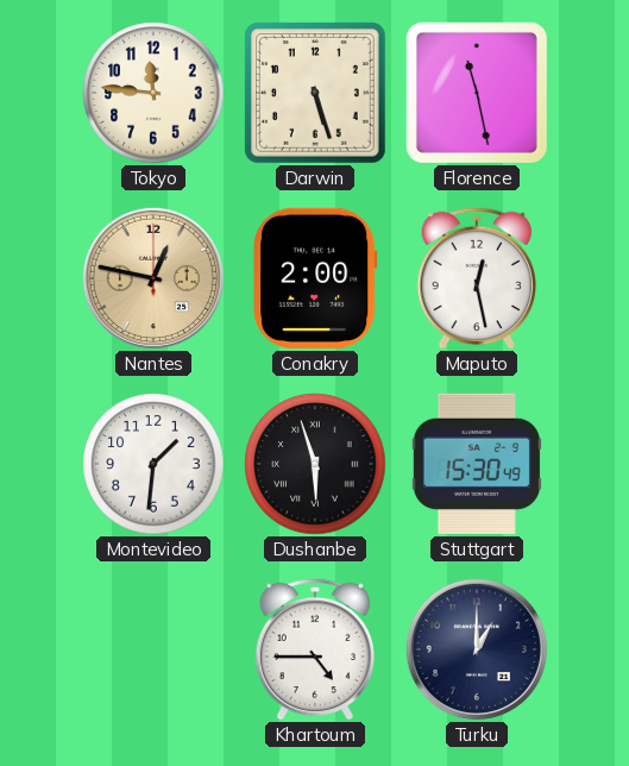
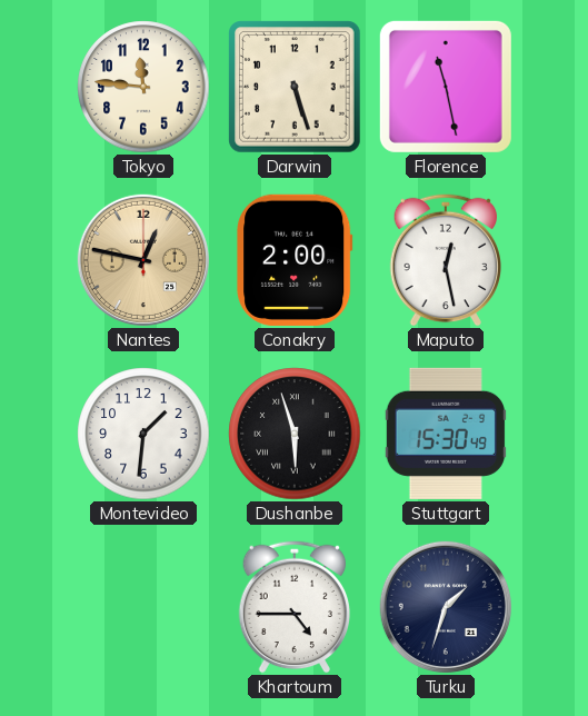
Turku: 1:00 -> 1:33
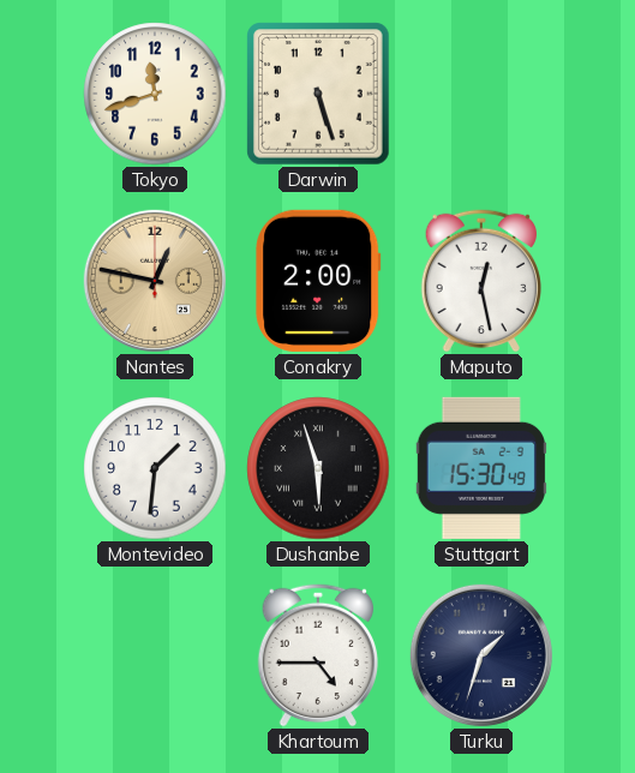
Tokyo: 11:46 -> 11:42
Florence: 11:28 -> none
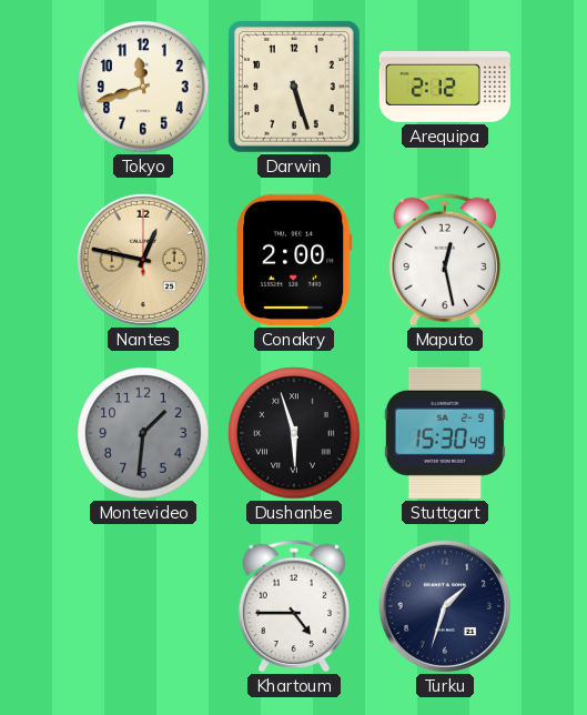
Arequipa: none -> 2:12
Montevideo dial: white -> grey
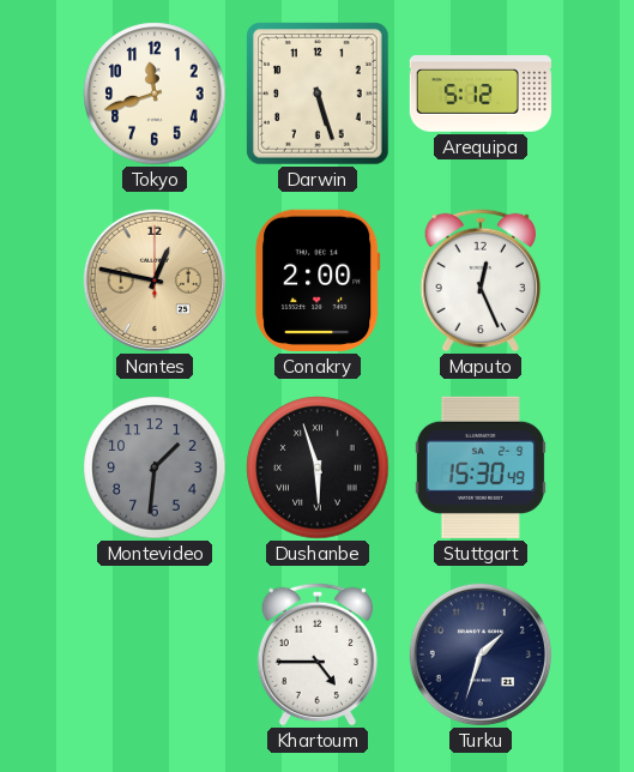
Arequipa: 2:12 -> 5:12
Maputo: 12:28 -> 12:26
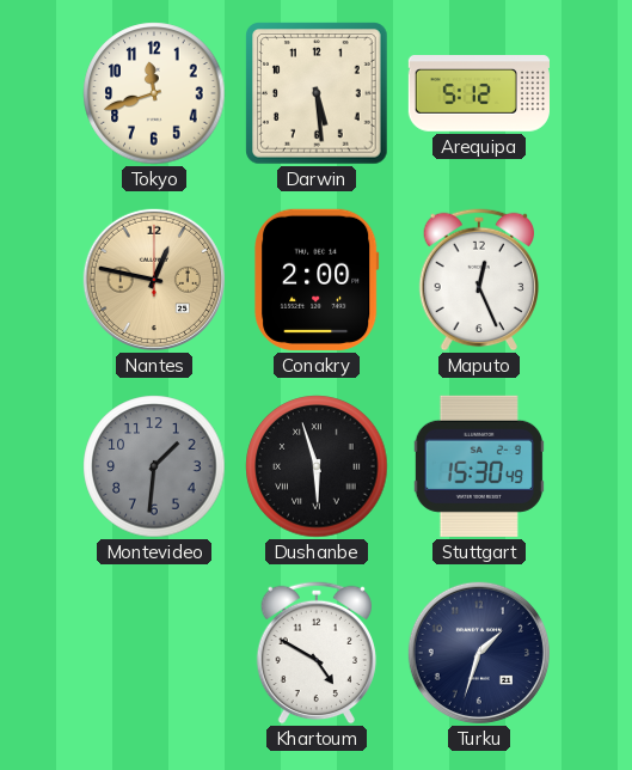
Darwin: 5:27 -> 5:29
Khartoum: 4:45 -> 4:50
